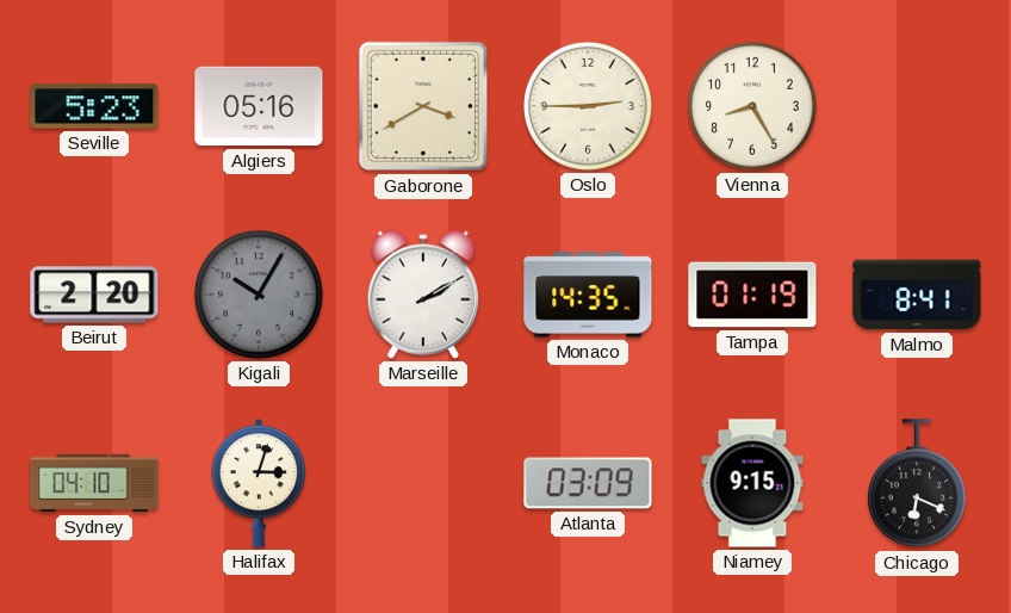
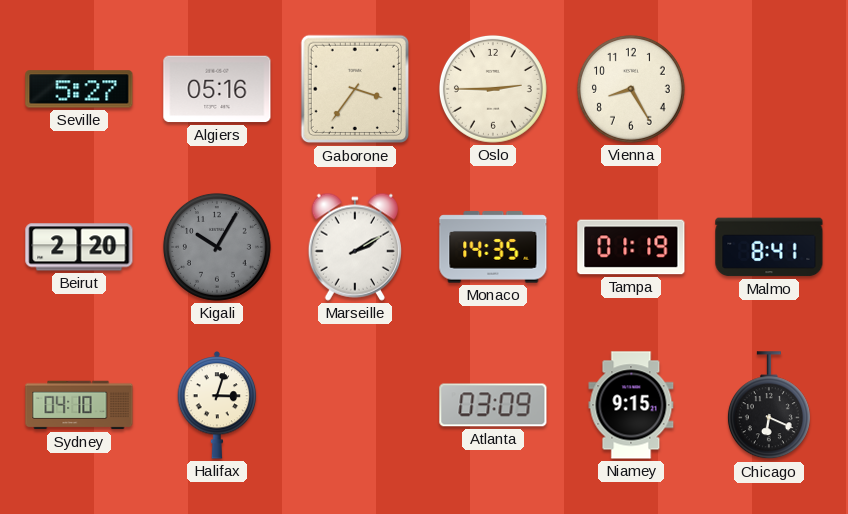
Seville: 5:23 -> 5:27
Gaborone: 3:40 -> 3:36
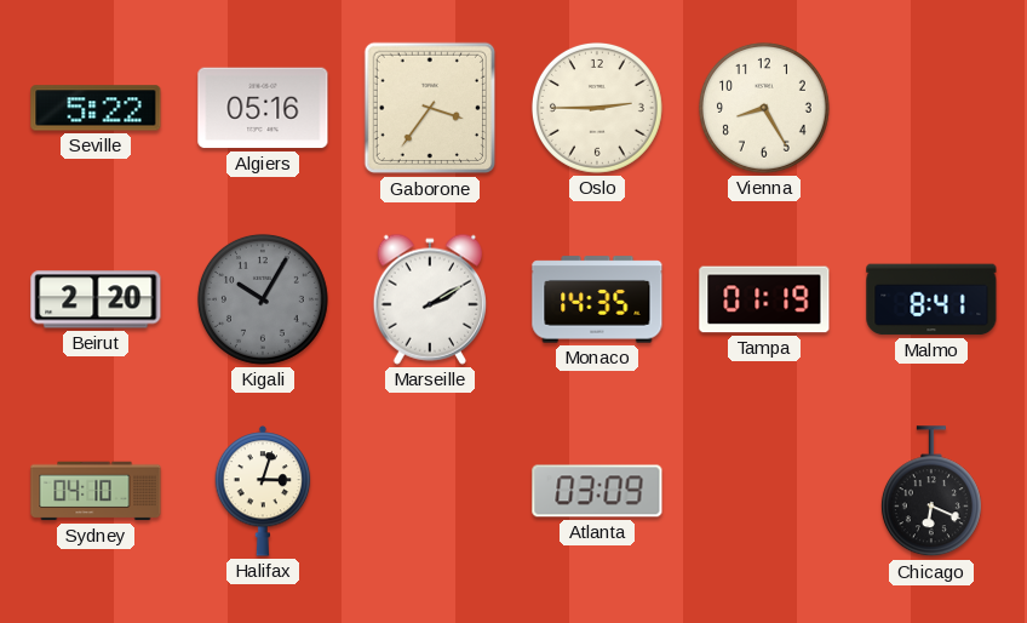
Seville: 5:27 -> 5:22
Niamey: 9:15 -> none
